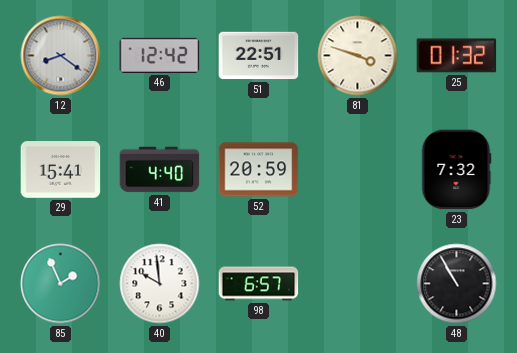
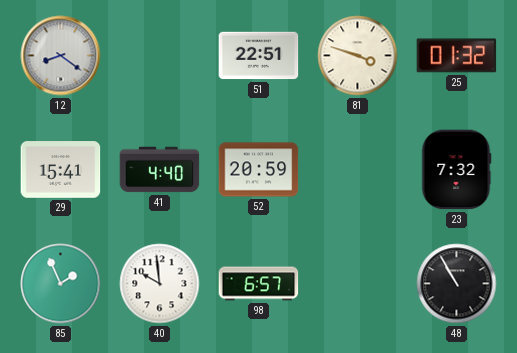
46: 12:42 -> none
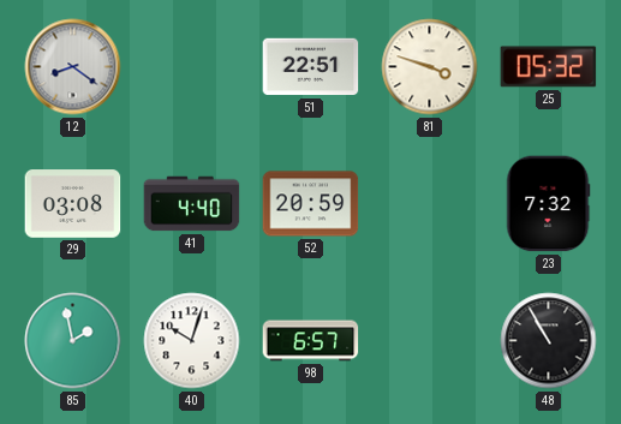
25: 01:32 -> 05:32
29: 15:41 -> 03:08
85: 1:56 -> 1:58
40: 9:59 -> 10:03
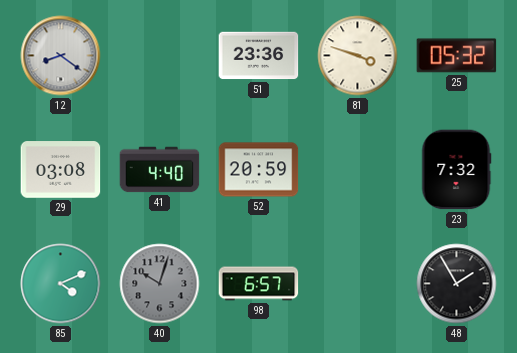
51: 22:51 -> 23:36
85: 1:58 -> 4:11
40 dial: white -> grey
48: 10:55 -> 1:55
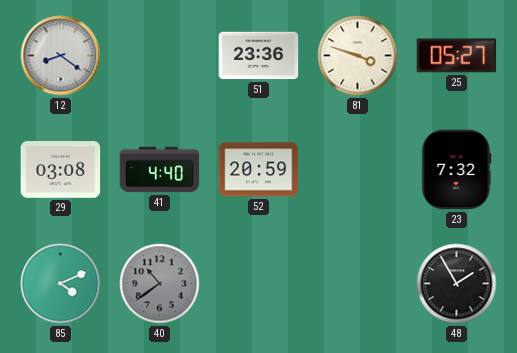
25: 05:32 -> 05:27
40: 10:03 -> 10:39
98: 6:57 -> none
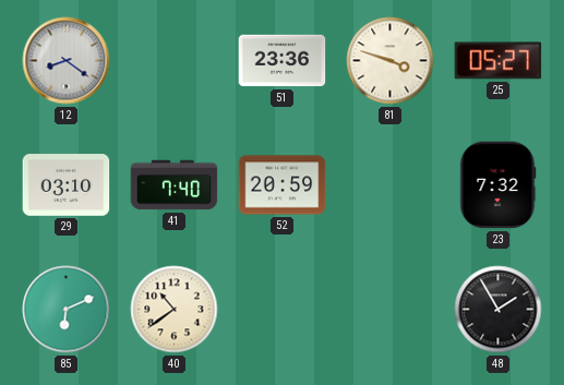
29: 03:08 -> 03:10
41: 4:40 -> 7:40
85: 4:11 -> 6:11
40 dial: grey -> cream
